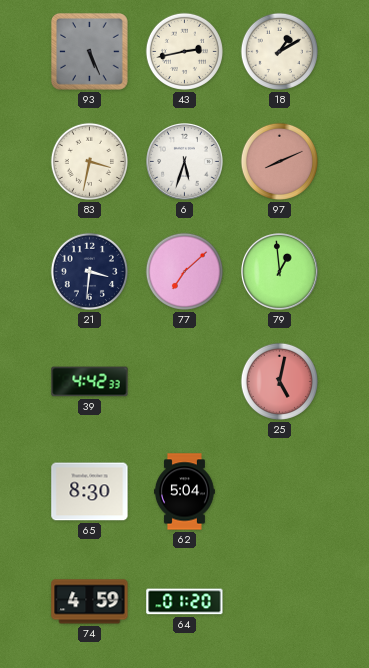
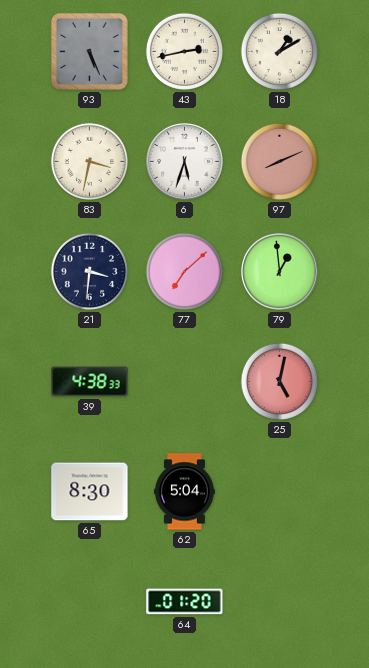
39: 4:42 -> 4:38
74: 4:59 -> none
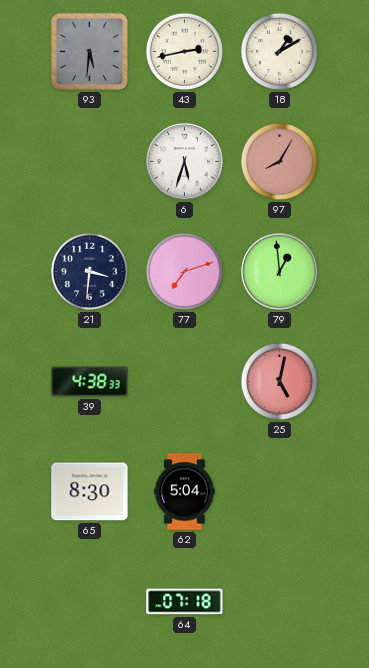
93: 5:26 -> 5:31
83: 3:32 -> none
97: 8:11 -> 8:05
77: 7:08 -> 7:12
64: 01:20 -> 07:18
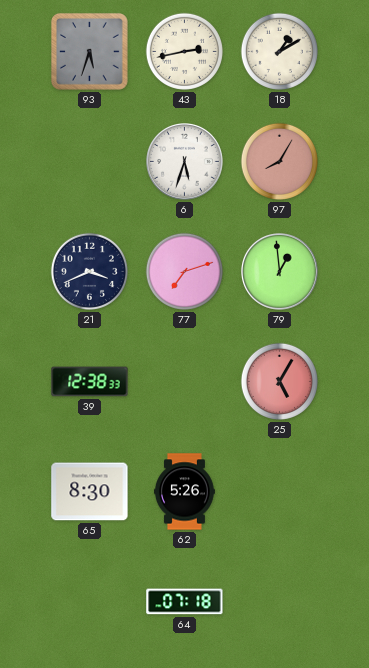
93: 5:31 -> 5:33
21: 3:31 -> 3:41
39: 4:38 -> 12:38
25: 5:02 -> 5:05
62: 5:04 -> 5:26
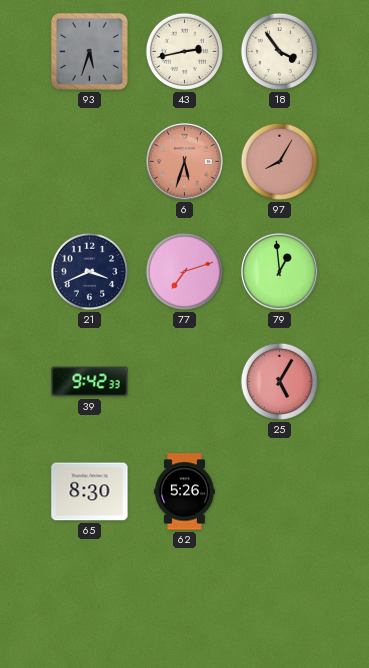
18: 1:10 -> 3:54
6 dial: white -> salmon
39: 12:38 -> 9:42
64: 07:18 -> none
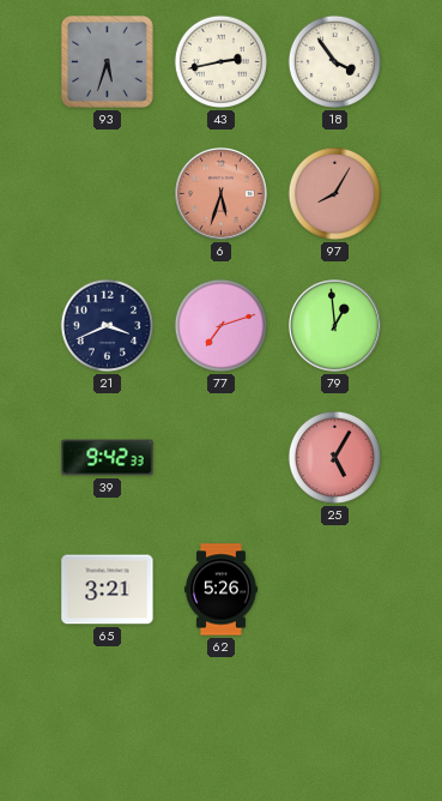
65: 8:30 -> 3:21
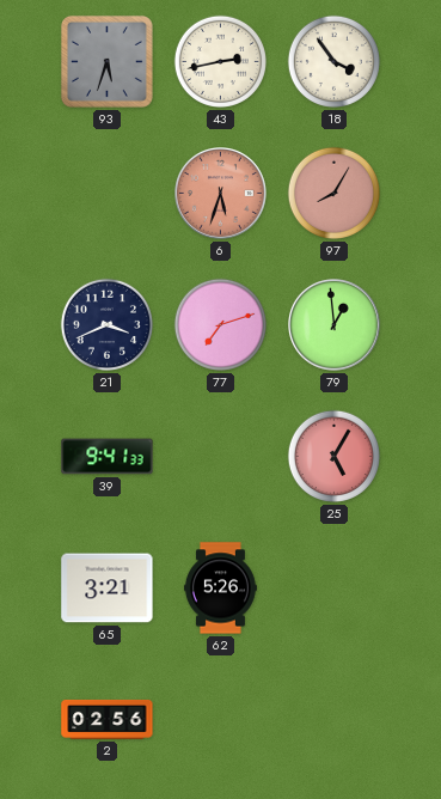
39: 9:42 -> 9:41
2: none -> 02:56
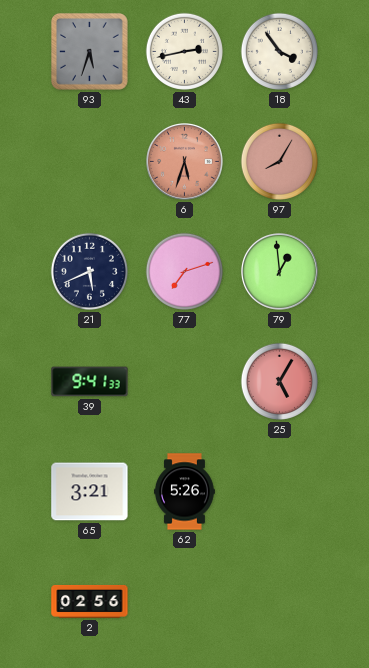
21: 3:41 -> 5:41
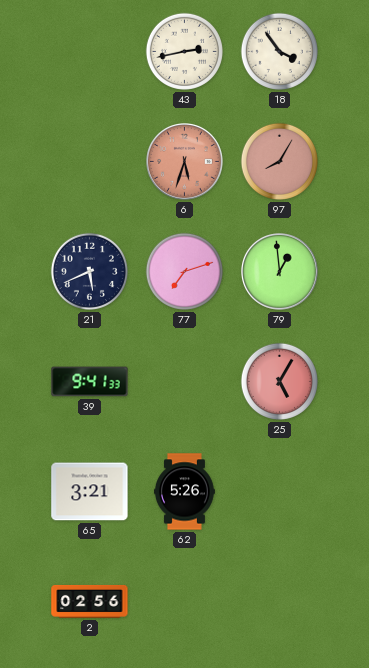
93: 5:33 -> none
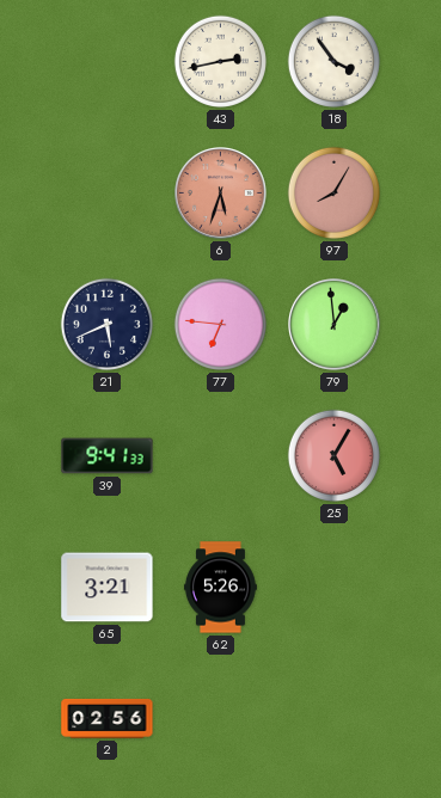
77: 7:12 -> 6:46
